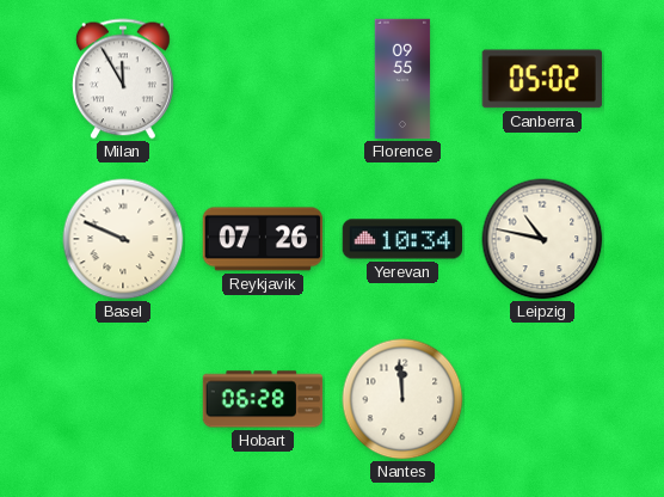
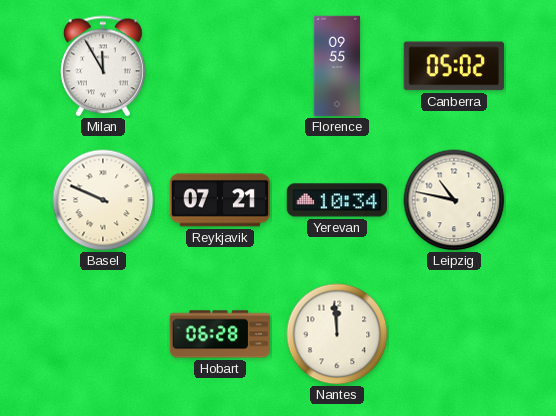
Reykjavik: 07:26 -> 07:21
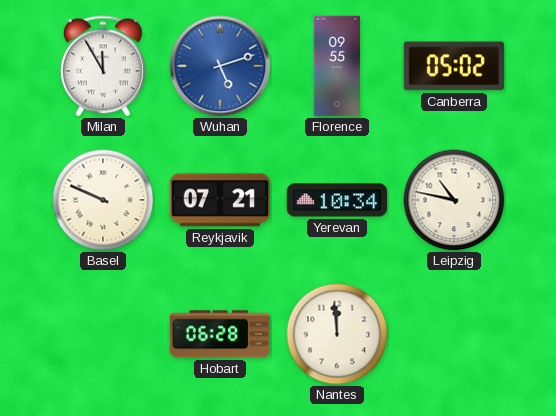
Wuhan: none -> 5:12
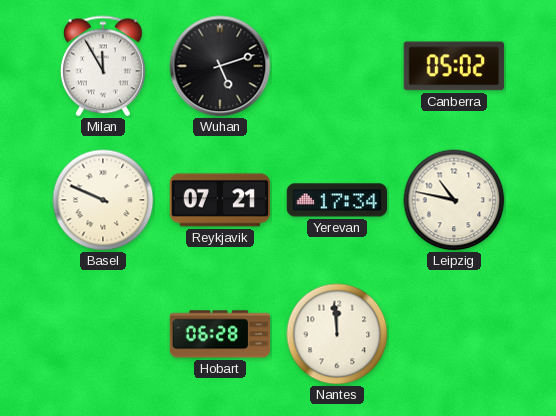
Wuhan dial: blue -> black
Florence: 09:55 -> none
Yerevan: 10:34 -> 17:34
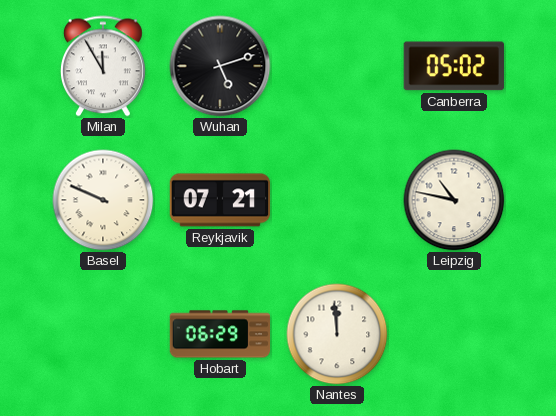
Yerevan: 17:34 -> none
Hobart: 06:28 -> 06:29
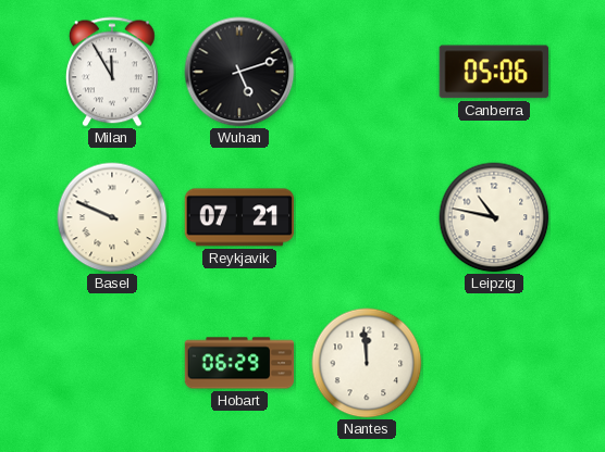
Canberra: 05:02 -> 05:06
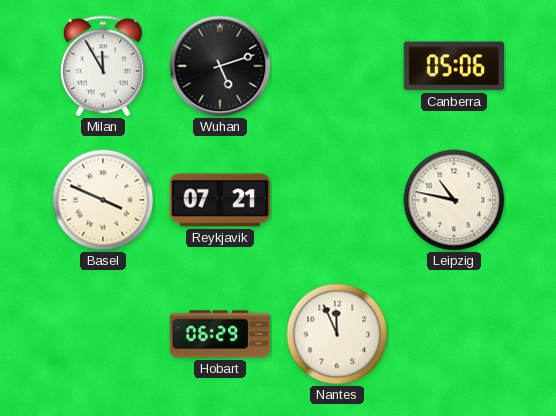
Basel: 9:49 -> 3:49
Nantes: 11:59 -> 11:56
